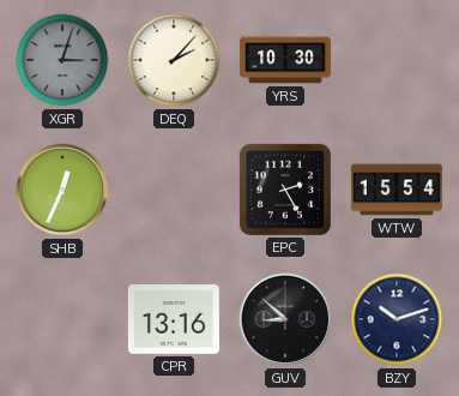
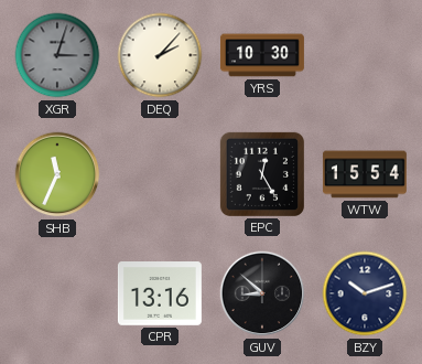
SHB: 12:34 -> 11:34
EPC: 2:25 -> 12:25
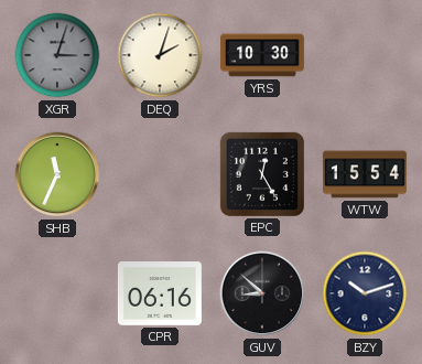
DEQ: 2:07 -> 2:03
CPR: 13:16 -> 06:16
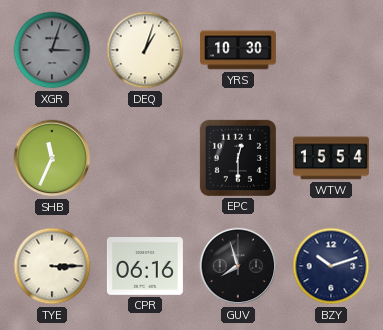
DEQ: 2:03 -> 1:03
EPC: 12:25 -> 12:30
TYE: none -> 3:15
GUV: 8:52 -> 7:57
